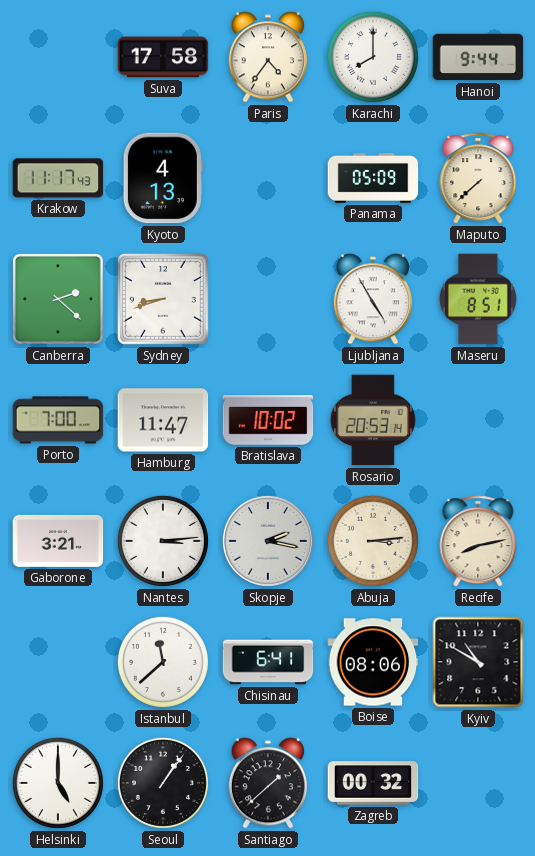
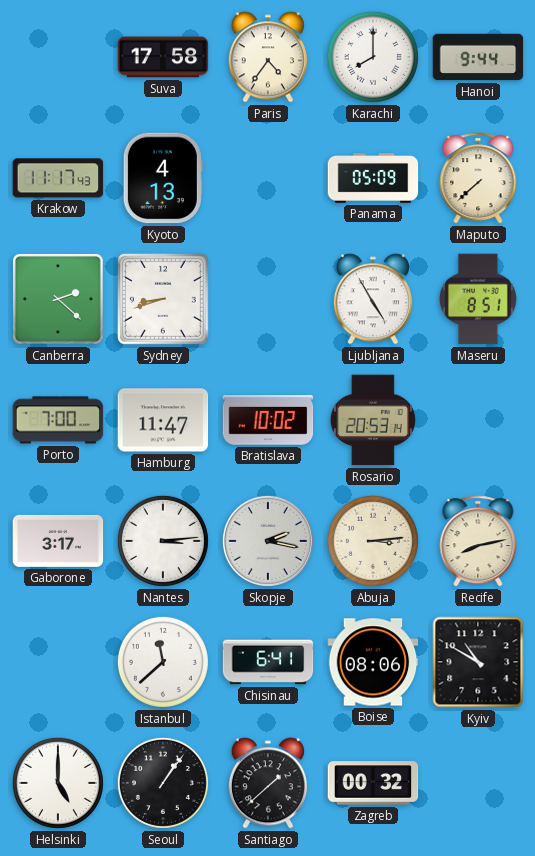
Gaborone: 3:21 -> 3:17
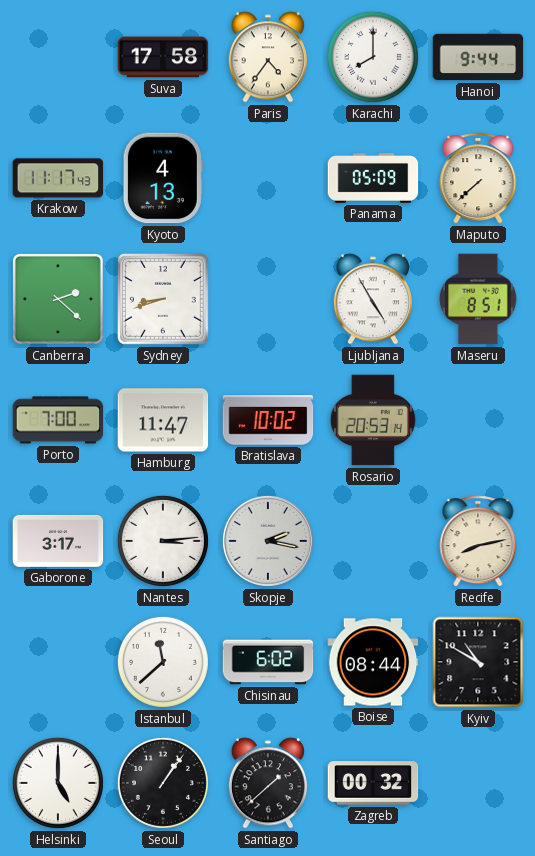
Abuja: 3:14 -> none
Chisinau: 6:41 -> 6:02
Boise: 08:06 -> 08:44
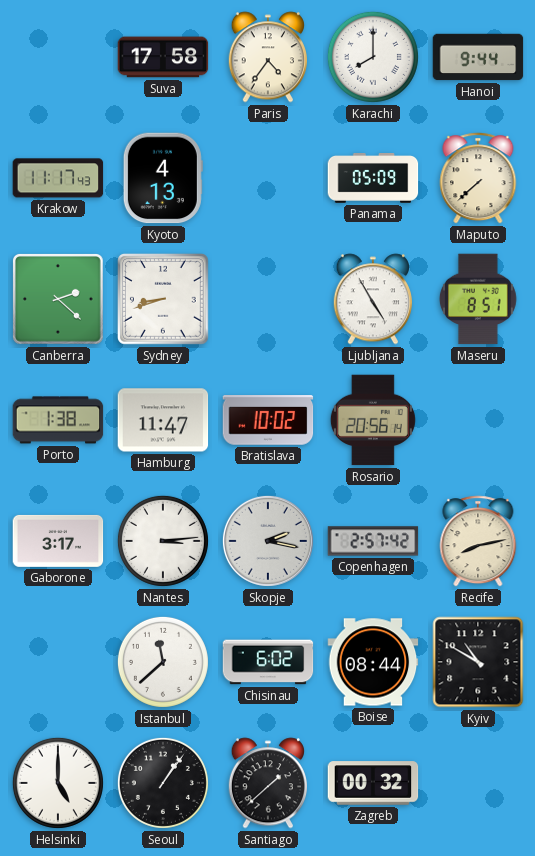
Porto: 7:00 -> 1:38
Rosario: 20:53 -> 20:56
Copenhagen: none -> 2:57
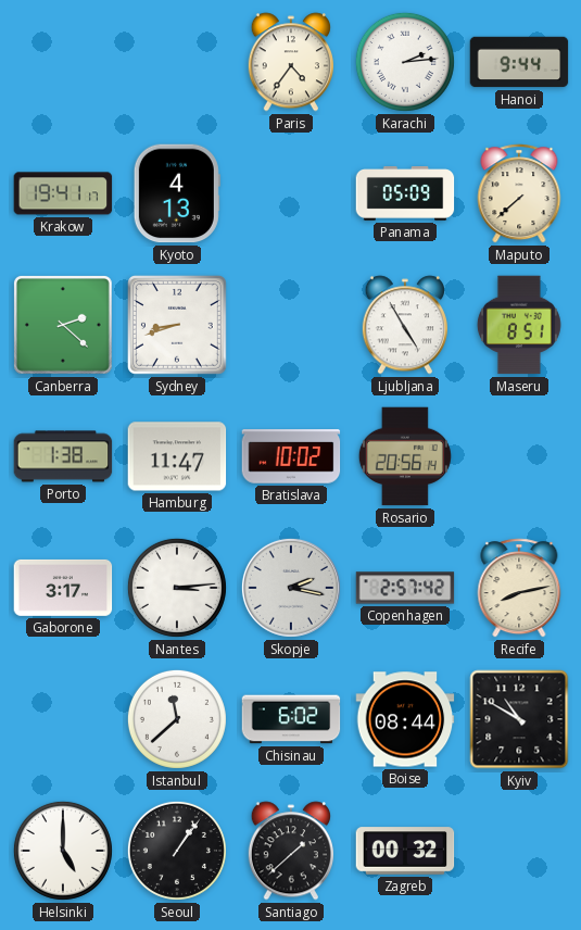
Suva: 17:58 -> none
Karachi: 8:00 -> 2:14
Krakow: 11:17 -> 19:41
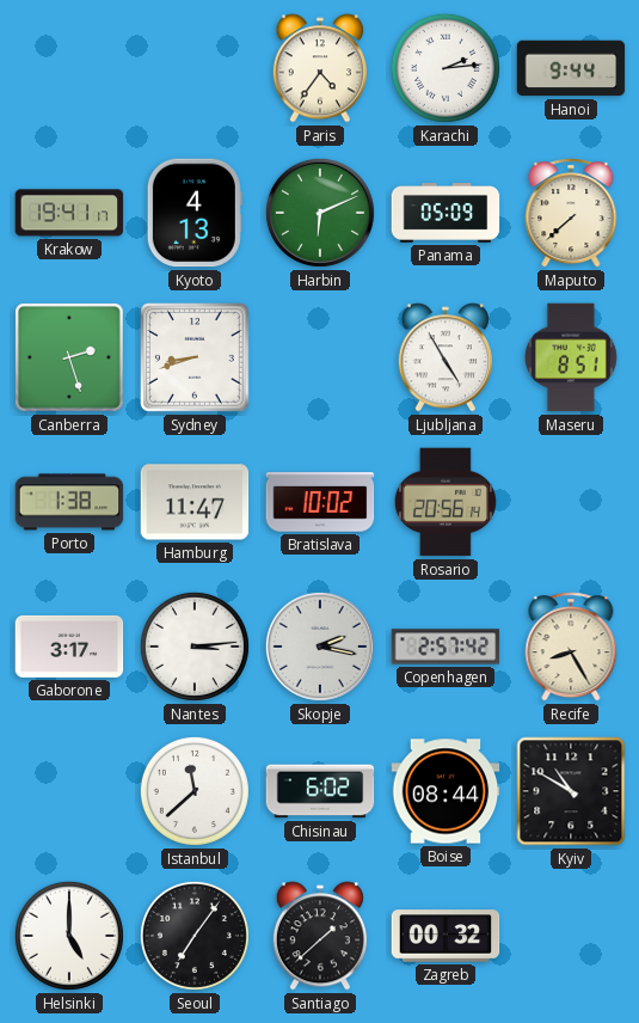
Harbin: none -> 6:11
Canberra: 2:22 -> 2:27
Recife: 8:13 -> 8:25
Seoul: 1:06 -> 7:06
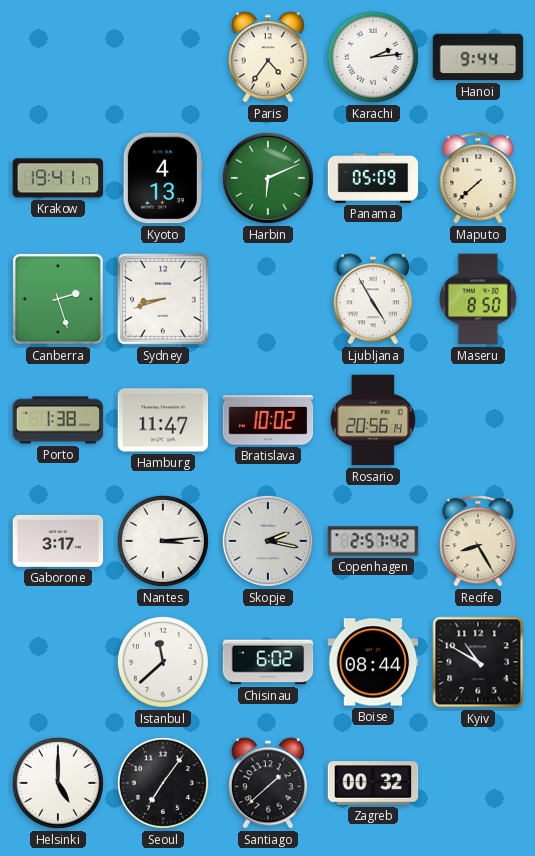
Maseru: 8:51 -> 8:50
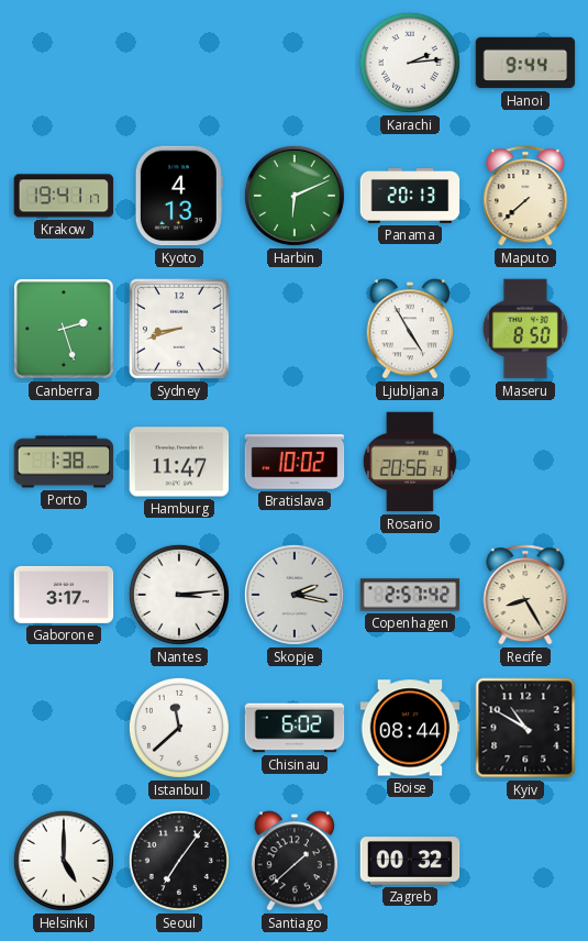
Paris: 4:36 -> none
Panama: 05:09 -> 20:13
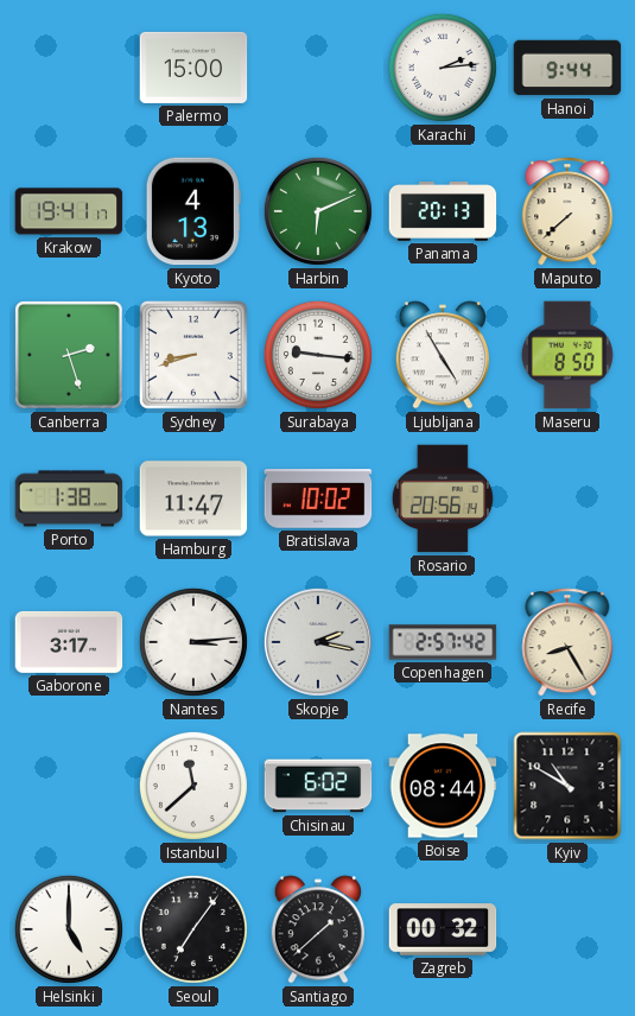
Palermo: none -> 15:00
Surabaya: none -> 9:16
